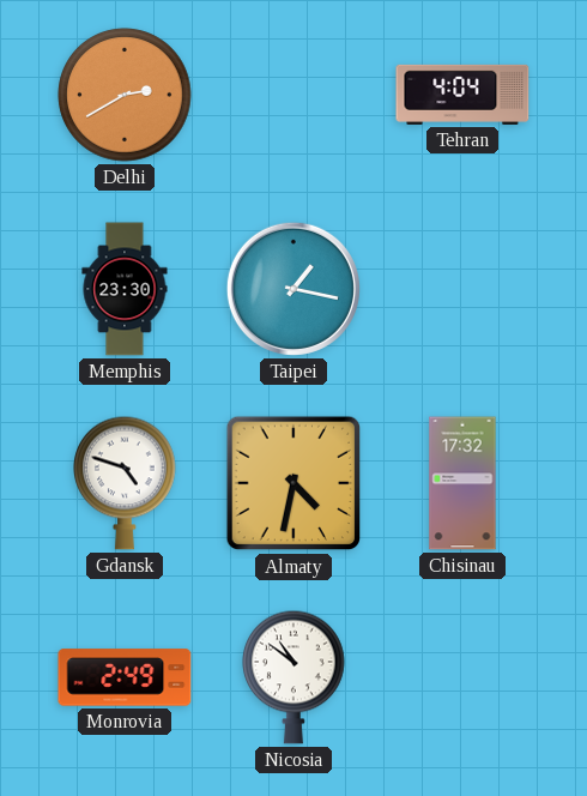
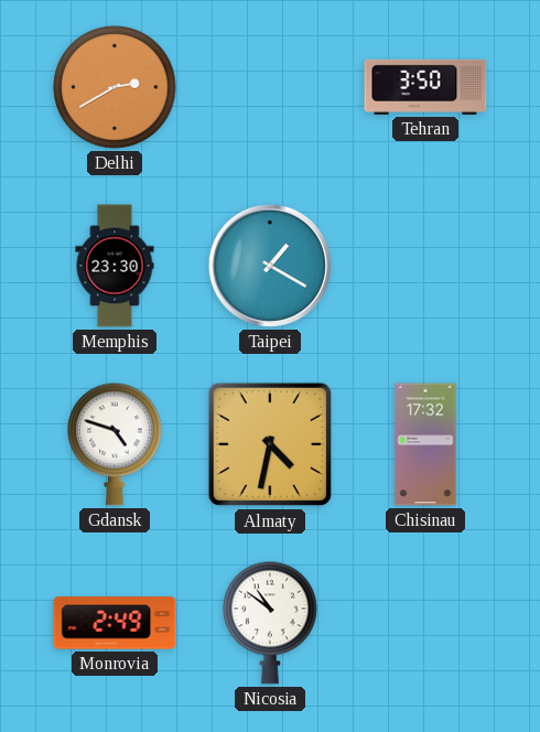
Tehran: 4:04 -> 3:50
Taipei: 1:17 -> 1:20
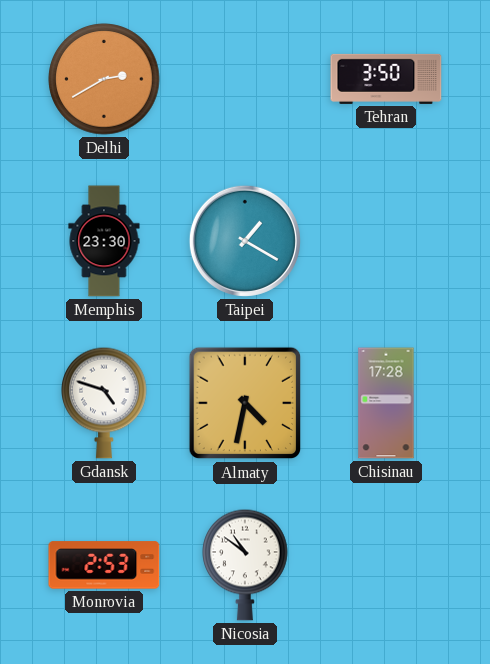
Chisinau: 17:32 -> 17:28
Monrovia: 2:49 -> 2:53
